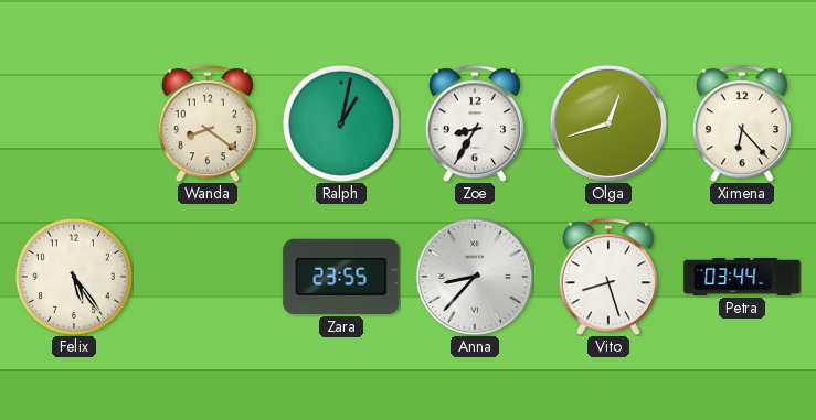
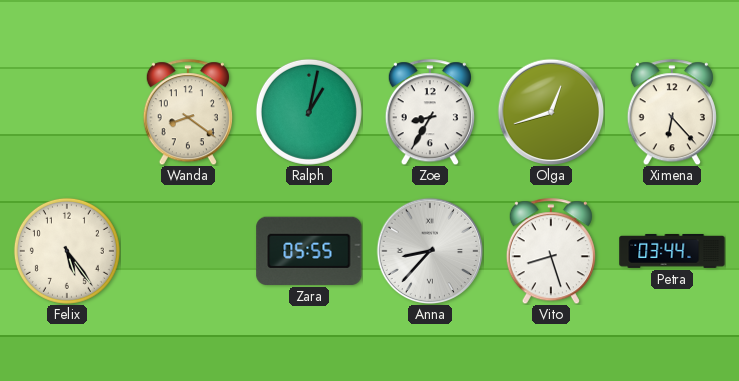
Zara: 23:55 -> 05:55
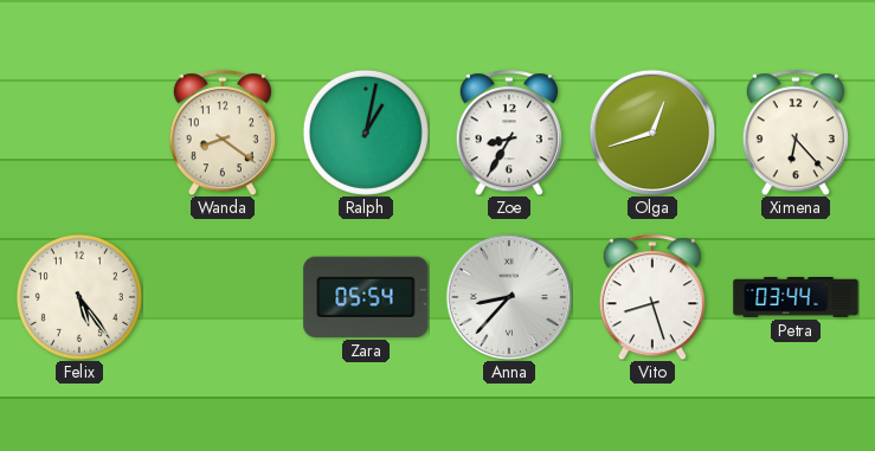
Zara: 05:55 -> 05:54
